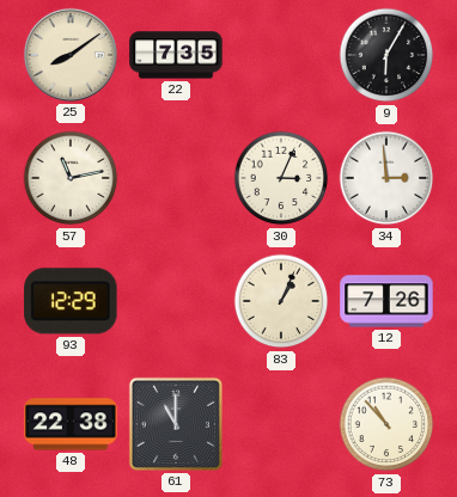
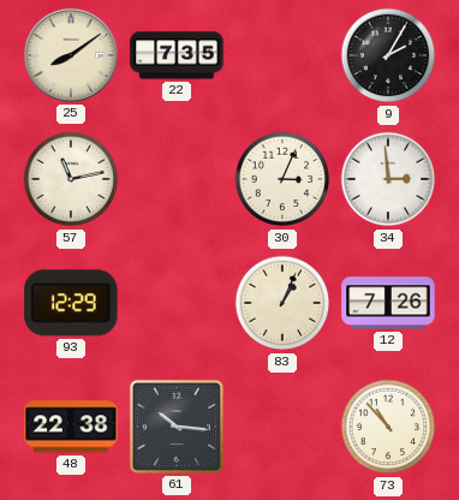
9: 6:05 -> 2:05
61: 11:00 -> 10:16
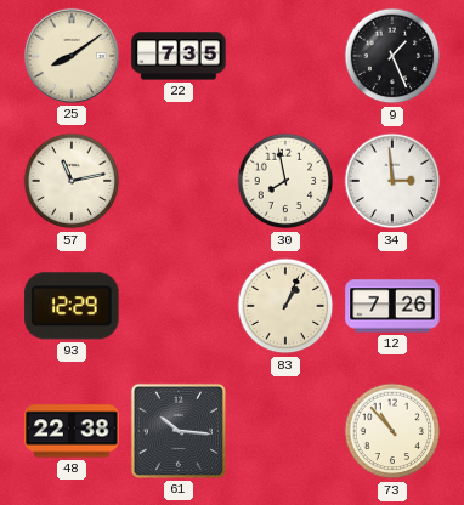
9: 2:05 -> 1:26
30: 3:04 -> 7:58
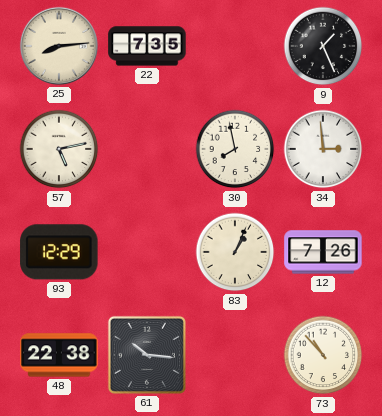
25: 8:09 -> 8:14
57: 11:13 -> 5:13
